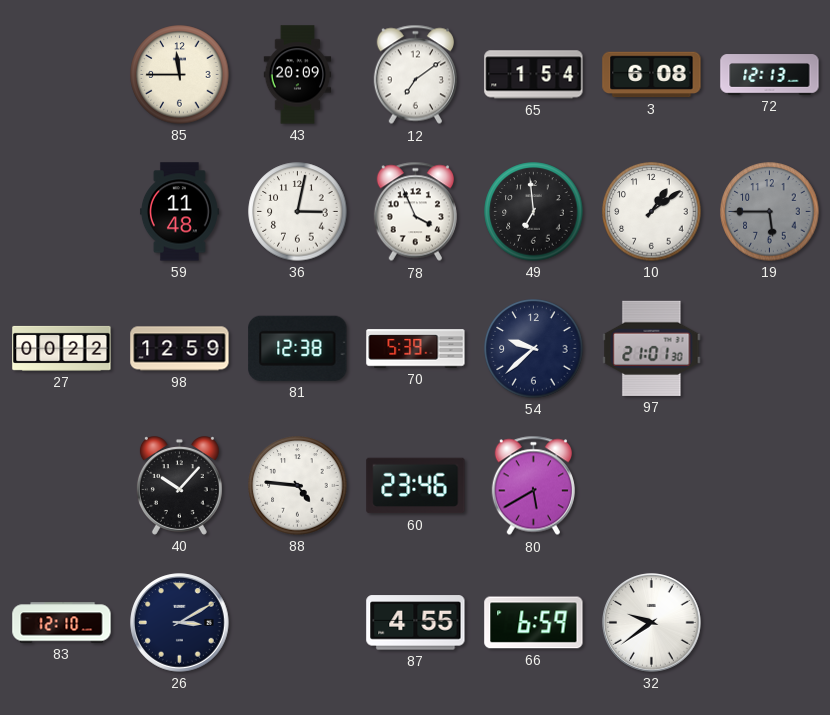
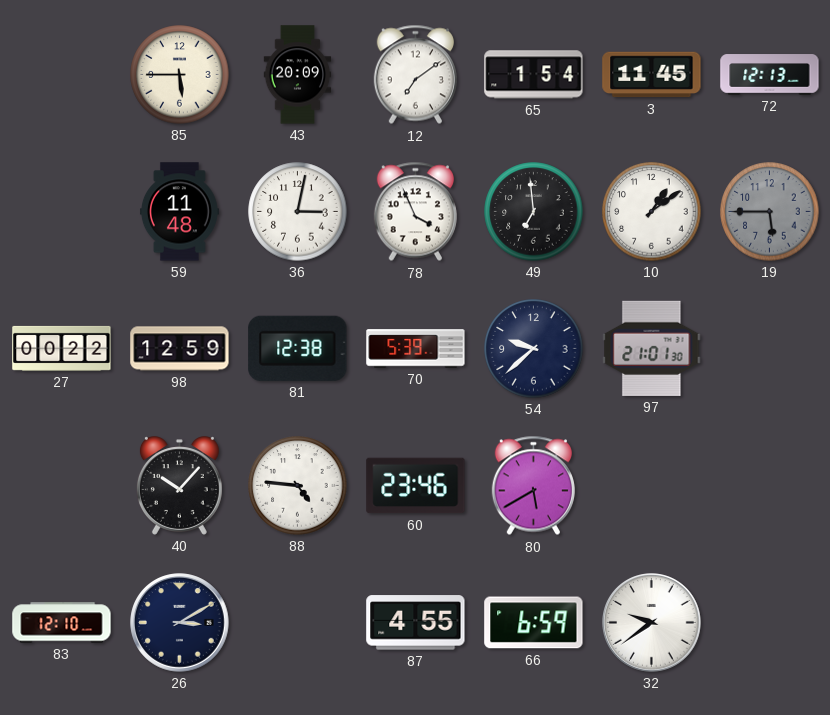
85: 11:45 -> 5:45
3: 6:08 -> 11:45
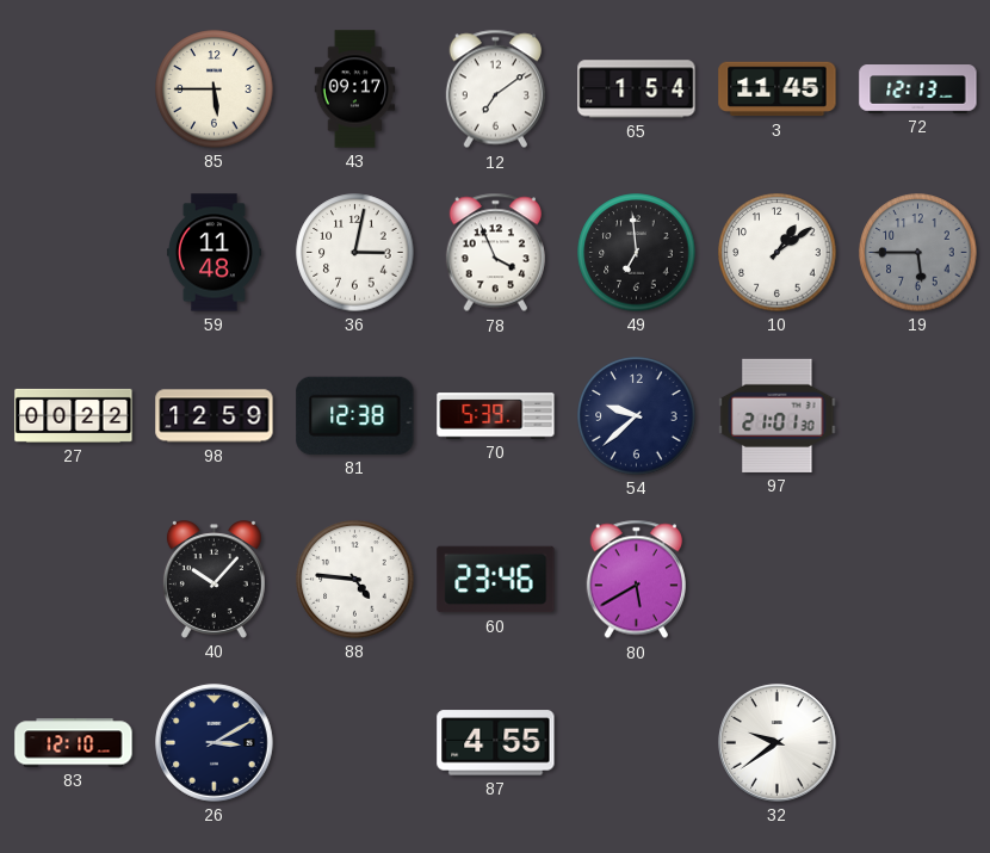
43: 20:09 -> 09:17
66: 6:59 -> none
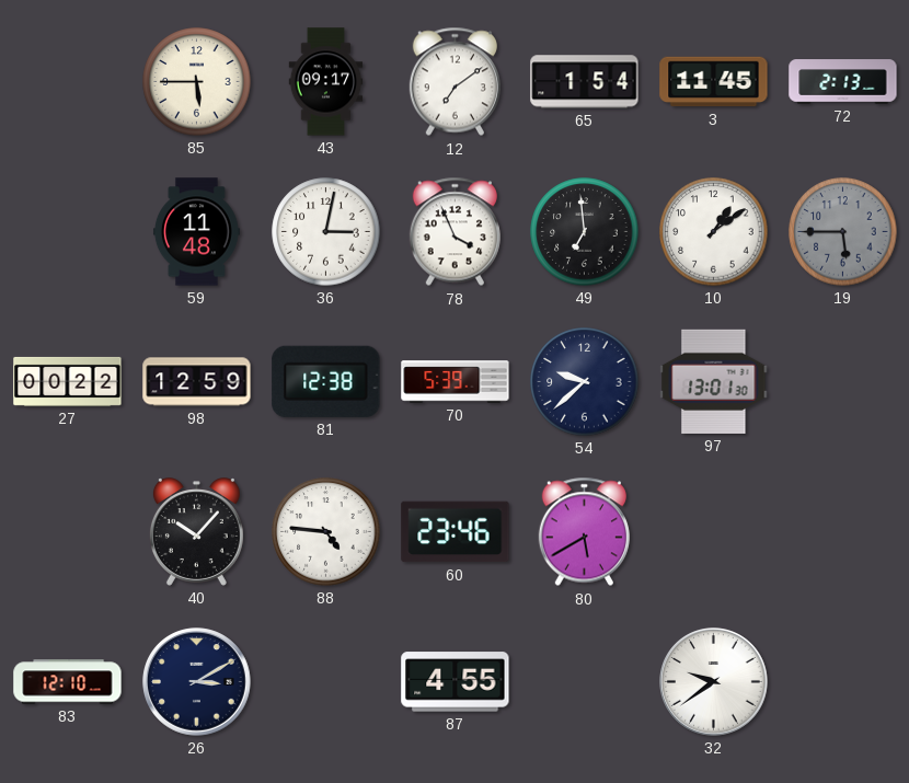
72: 12:13 -> 2:13
97: 21:01 -> 13:01
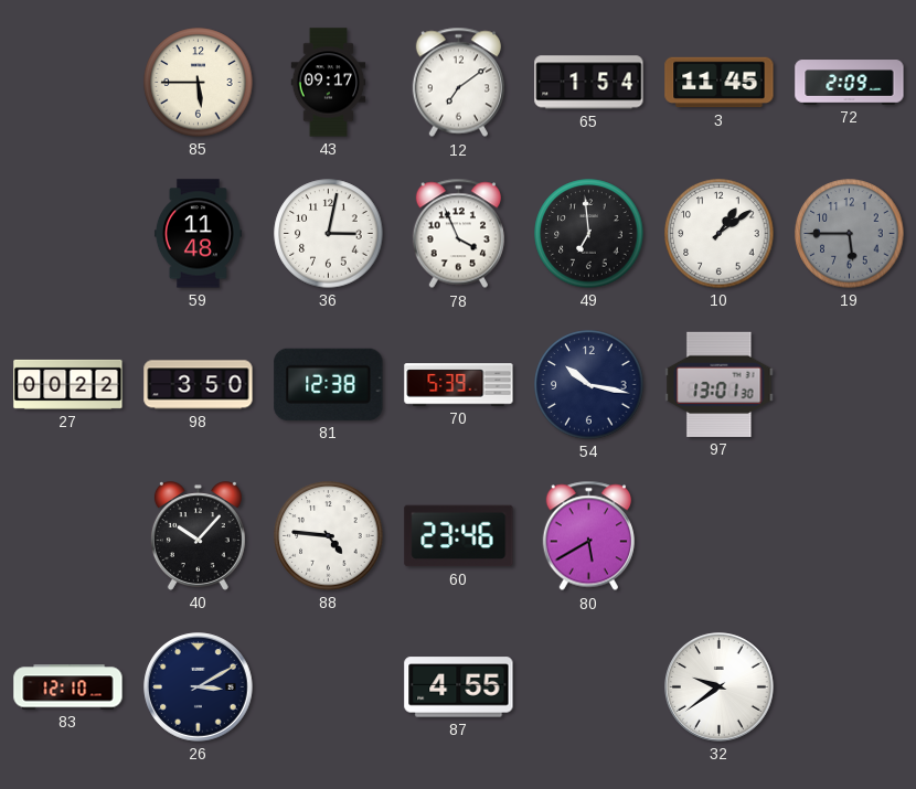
72: 2:13 -> 2:09
98: 12:59 -> 3:50
54: 9:38 -> 10:17
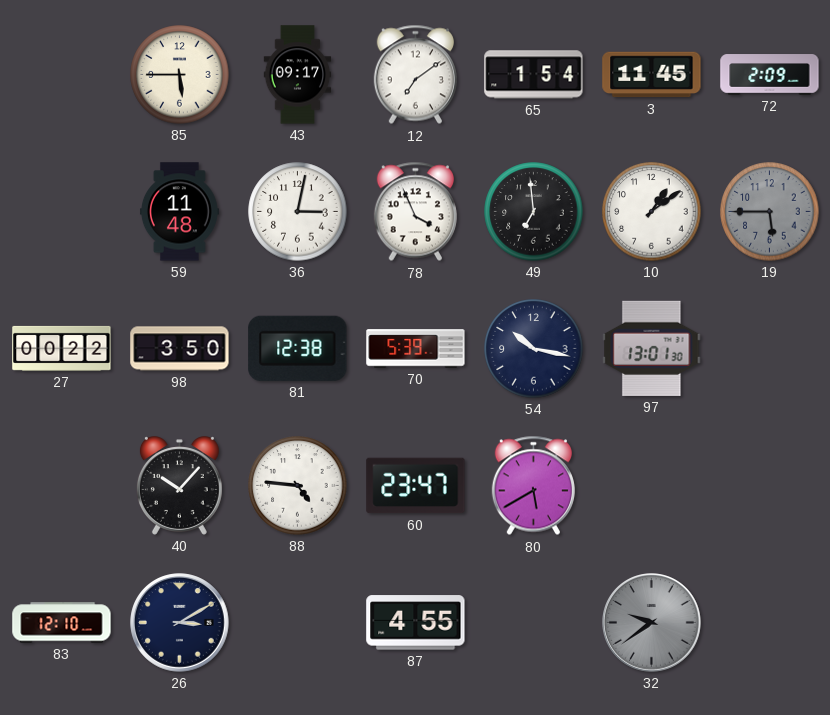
60: 23:46 -> 23:47
32 dial: white -> grey
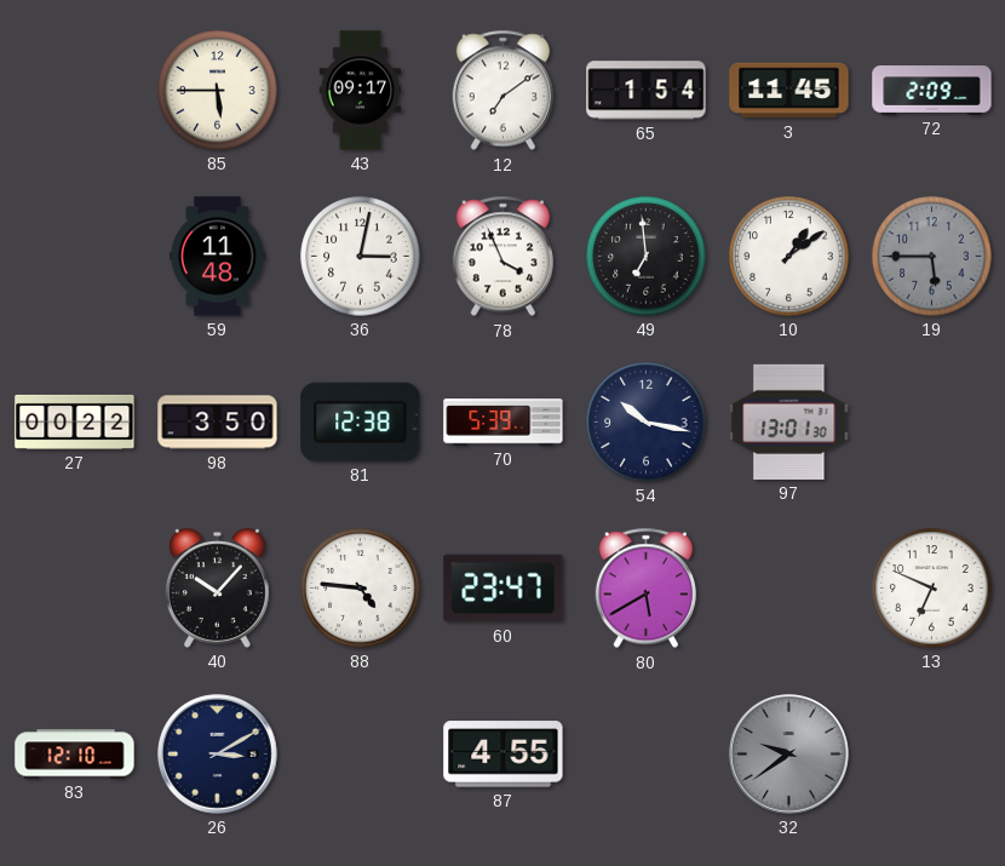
13: none -> 6:49
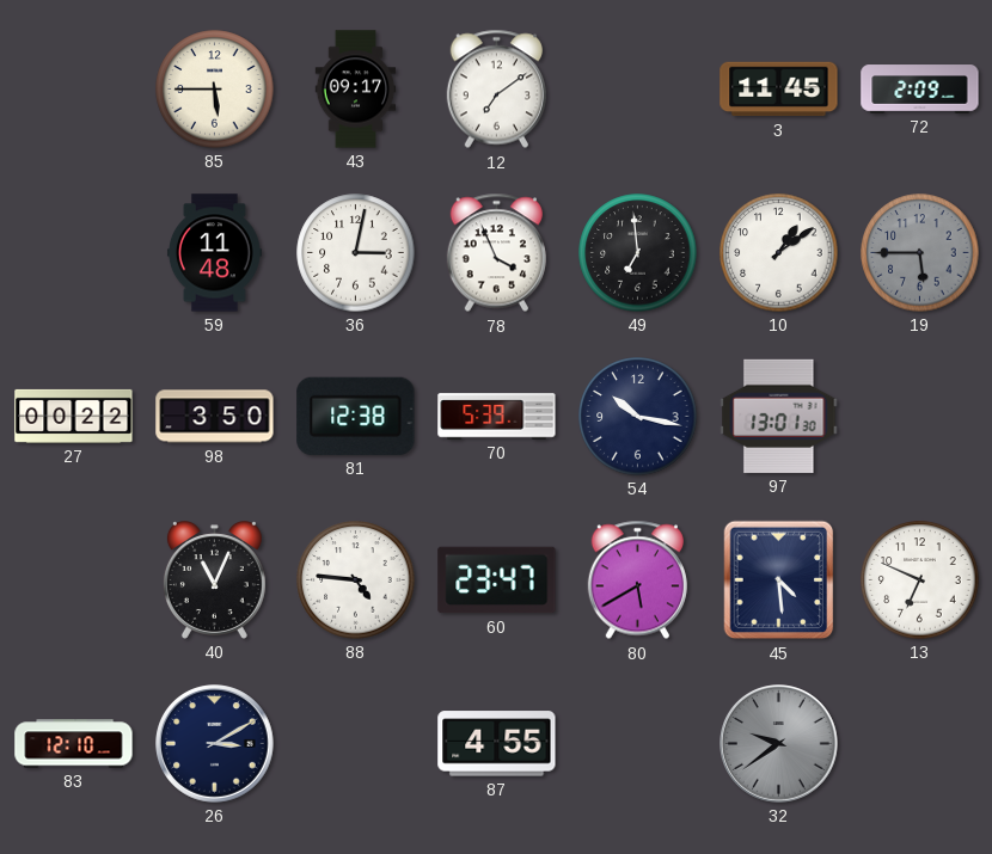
65: 1:54 -> none
40: 10:07 -> 11:04
45: none -> 4:29
